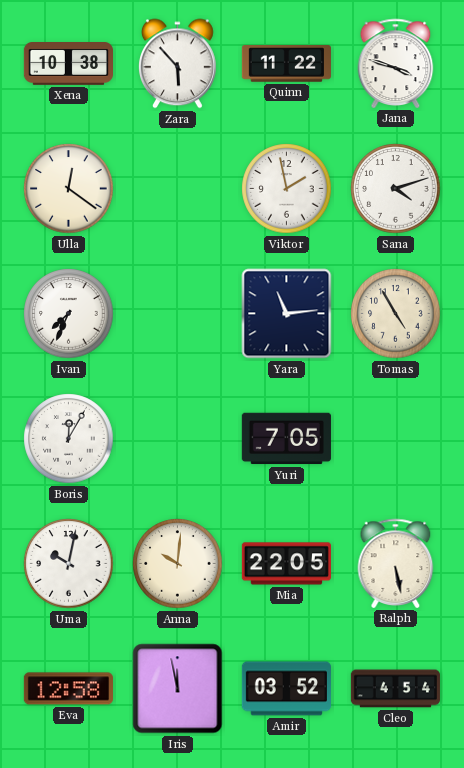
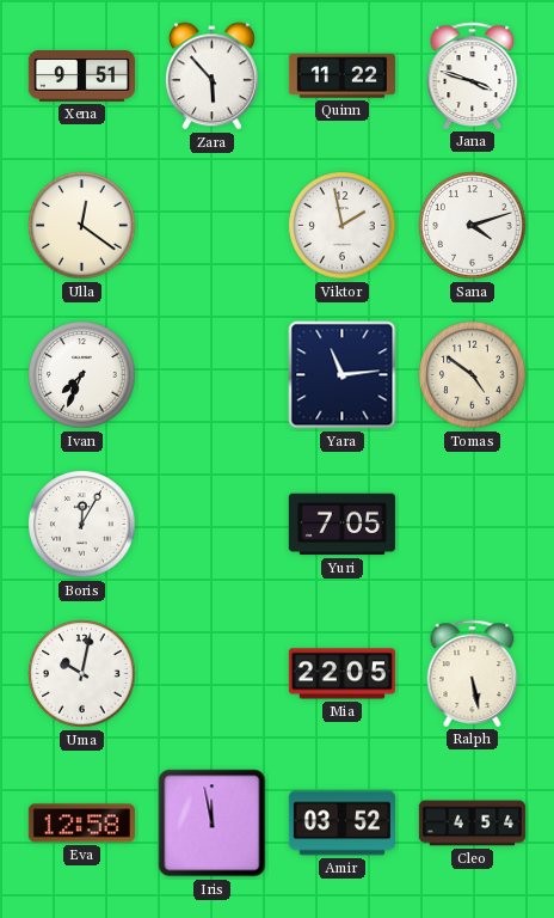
Xena: 10:38 -> 9:51
Tomas: 4:55 -> 4:51
Anna: 10:01 -> none
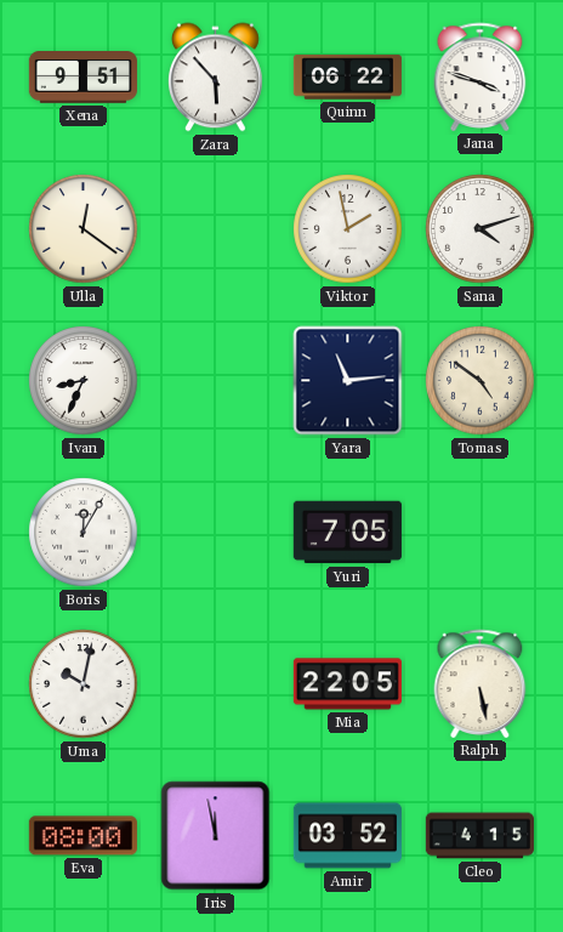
Quinn: 11:22 -> 06:22
Ivan: 7:34 -> 8:34
Eva: 12:58 -> 08:00
Cleo: 4:54 -> 4:15
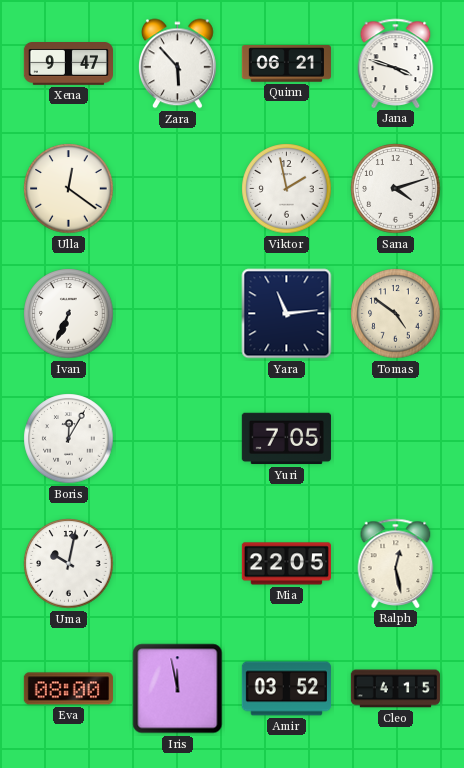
Xena: 9:51 -> 9:47
Quinn: 06:22 -> 06:21
Ivan: 8:34 -> 6:34
Ralph: 5:28 -> 12:28
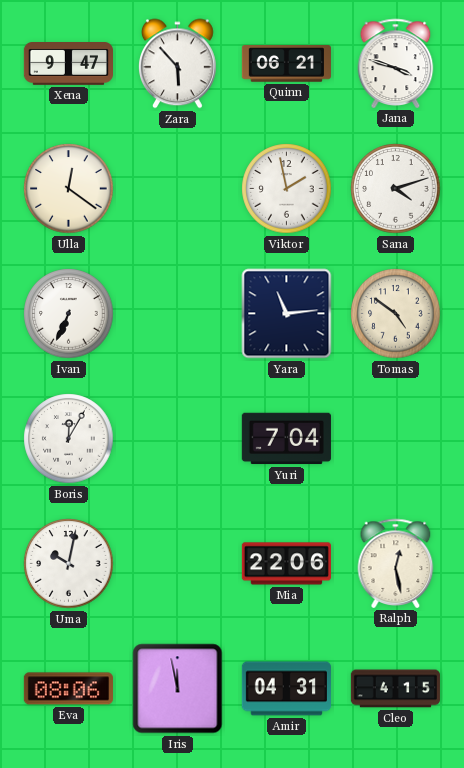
Yuri: 7:05 -> 7:04
Mia: 22:05 -> 22:06
Eva: 08:00 -> 08:06
Amir: 03:52 -> 04:31
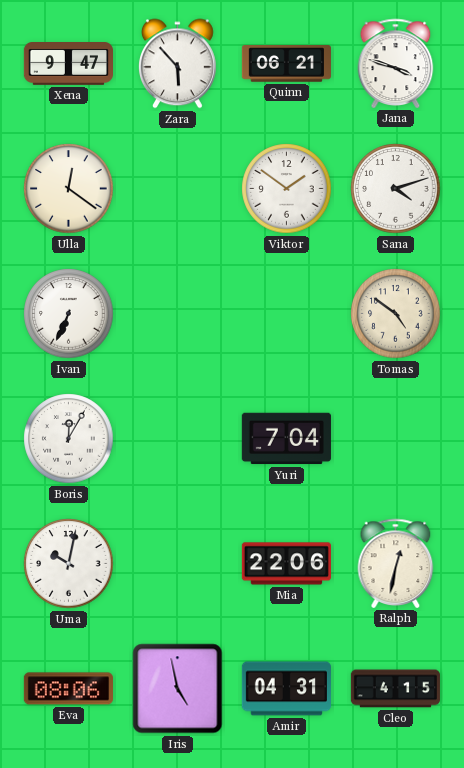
Viktor: 1:58 -> 1:51
Yara: 11:14 -> none
Ralph: 12:28 -> 12:32
Iris: 11:58 -> 4:58
